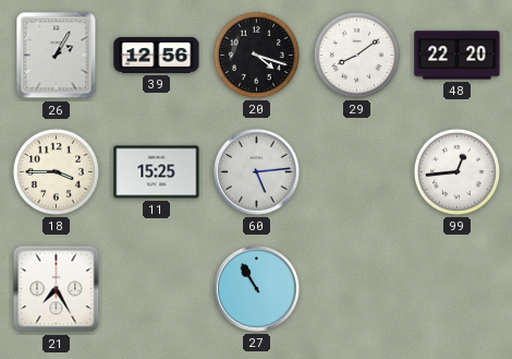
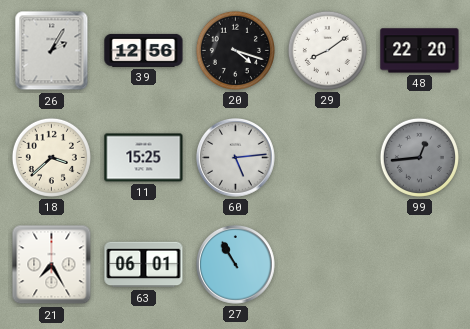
18: 3:45 -> 3:38
99 dial: white -> grey
63: none -> 06:01
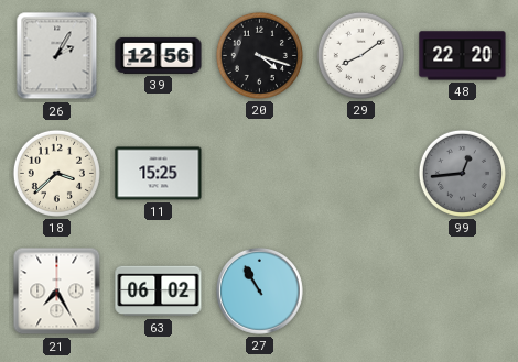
60: 5:14 -> none
63: 06:01 -> 06:02
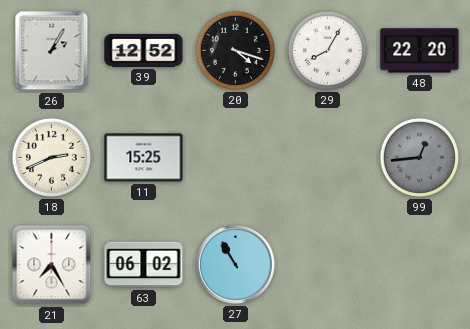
39: 12:56 -> 12:52
29: 8:09 -> 8:05
18: 3:38 -> 2:41
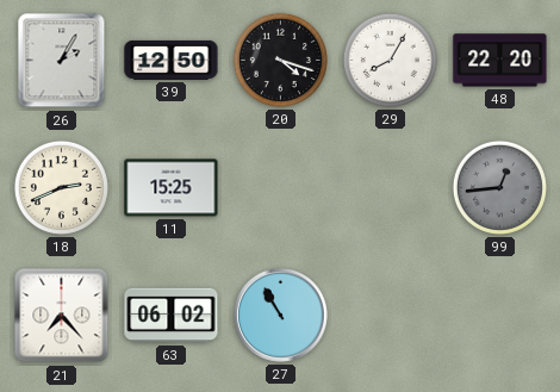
39: 12:52 -> 12:50
21: 7:25 -> 7:23
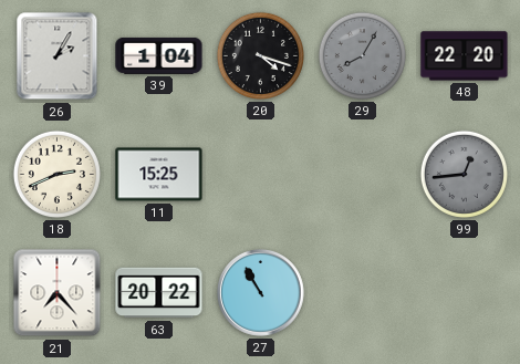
39: 12:50 -> 1:04
29 dial: white -> grey
63: 06:02 -> 20:22
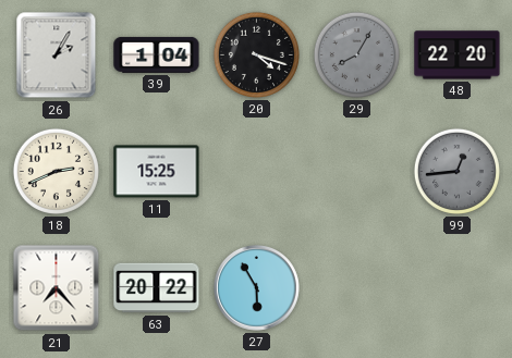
27: 10:55 -> 5:55
